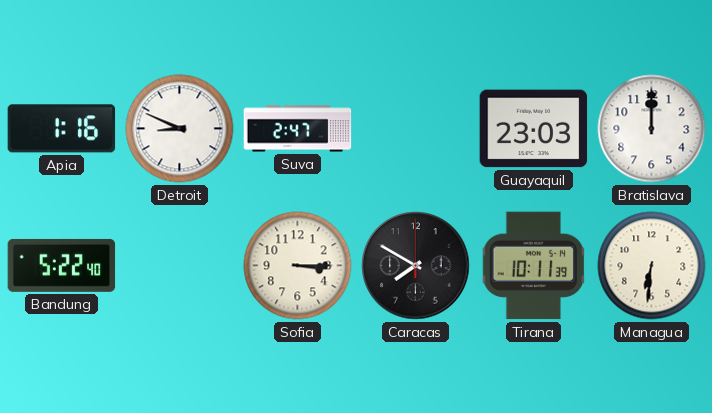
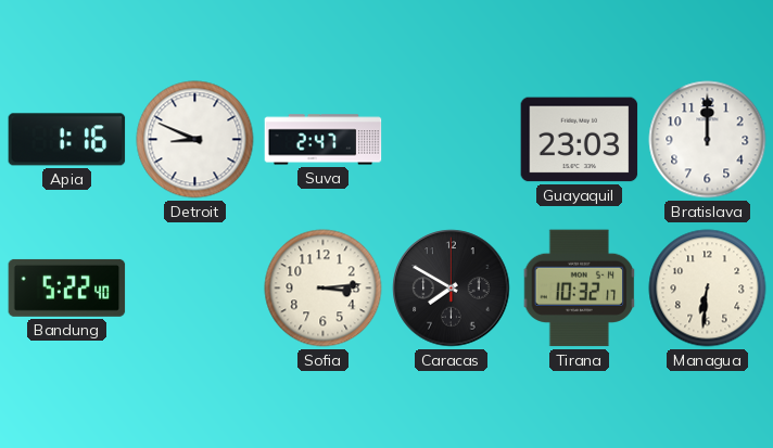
Sofia: 3:15 -> 3:14
Tirana: 10:11 -> 10:32
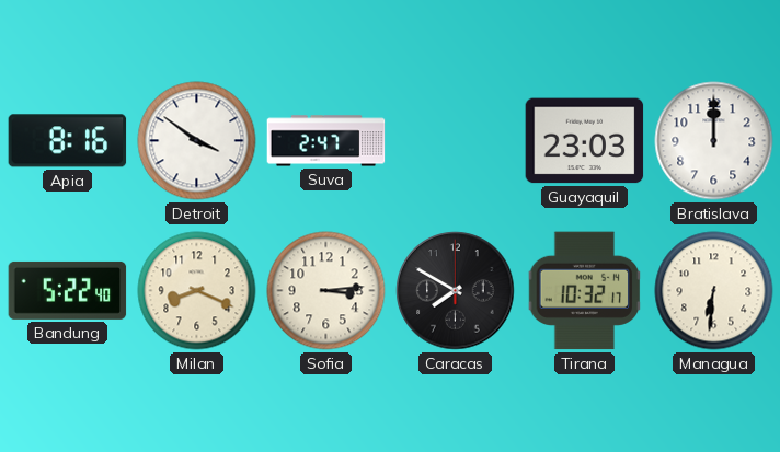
Apia: 1:16 -> 8:16
Detroit: 8:49 -> 3:51
Milan: none -> 8:19
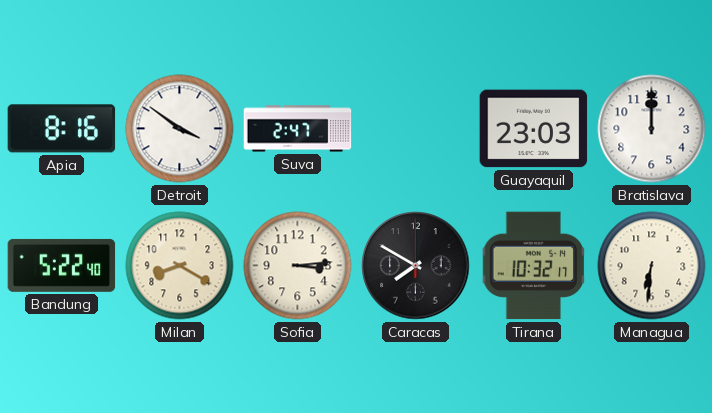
Milan: 8:19 -> 8:20
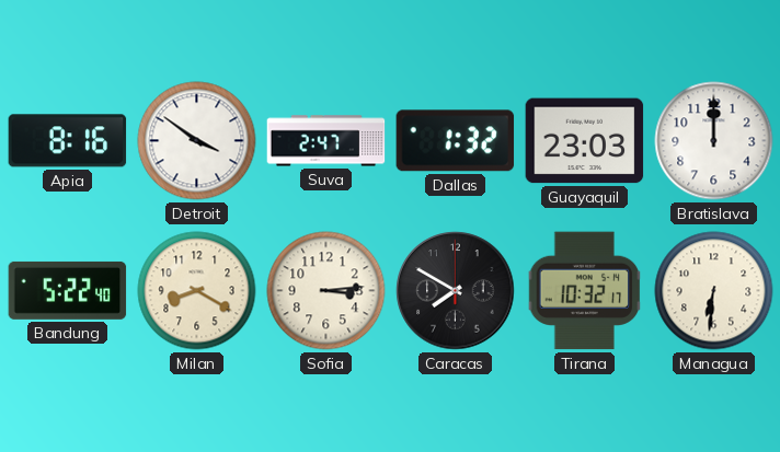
Dallas: none -> 1:32
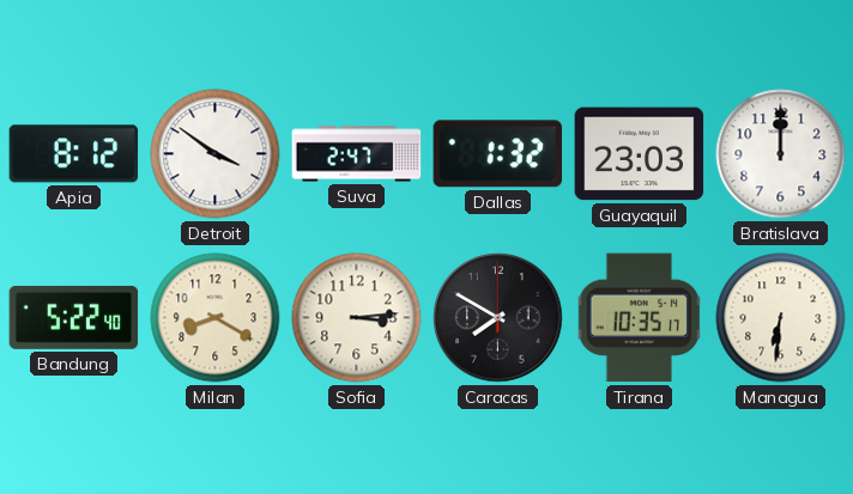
Apia: 8:16 -> 8:12
Tirana: 10:32 -> 10:35
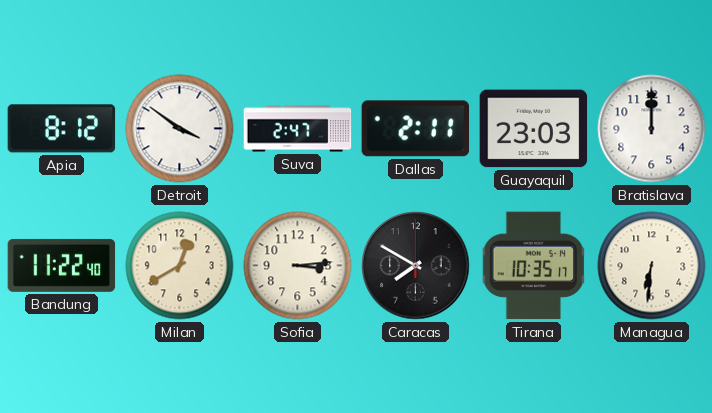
Dallas: 1:32 -> 2:11
Bandung: 5:22 -> 11:22
Milan: 8:20 -> 12:40
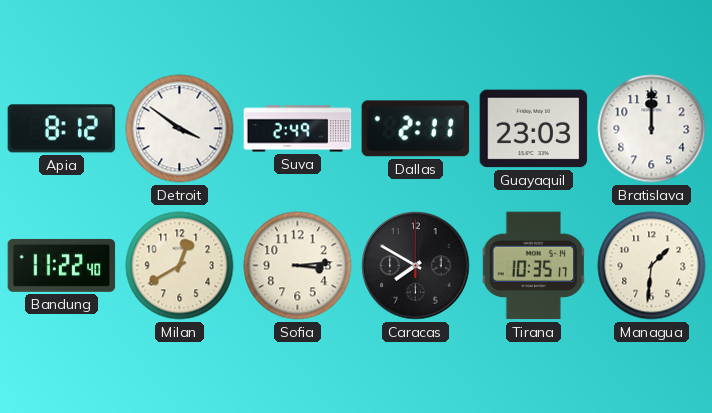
Suva: 2:47 -> 2:49
Managua: 6:31 -> 1:31
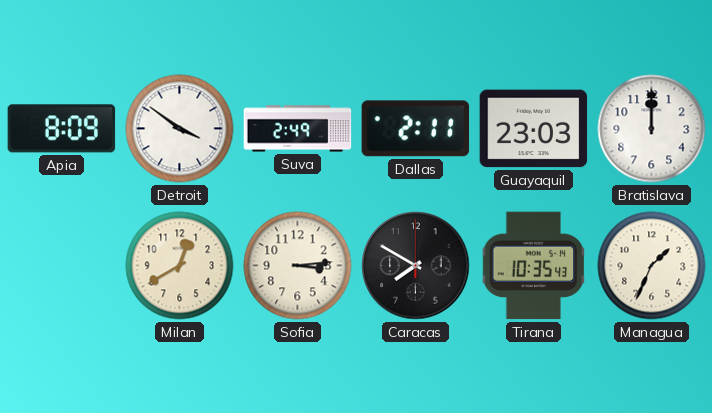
Apia: 8:12 -> 8:09
Bandung: 11:22 -> none
Tirana: 10:35:17 -> 10:35:43
Managua: 1:31 -> 1:34
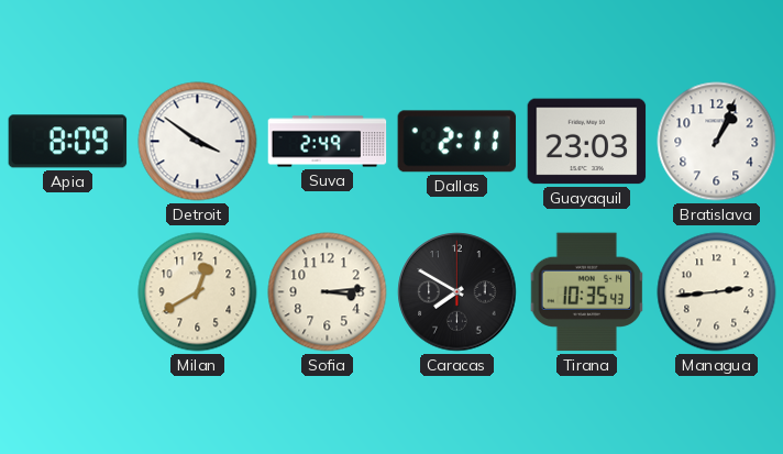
Bratislava: 12:00 -> 1:04
Managua: 1:34 -> 2:44
